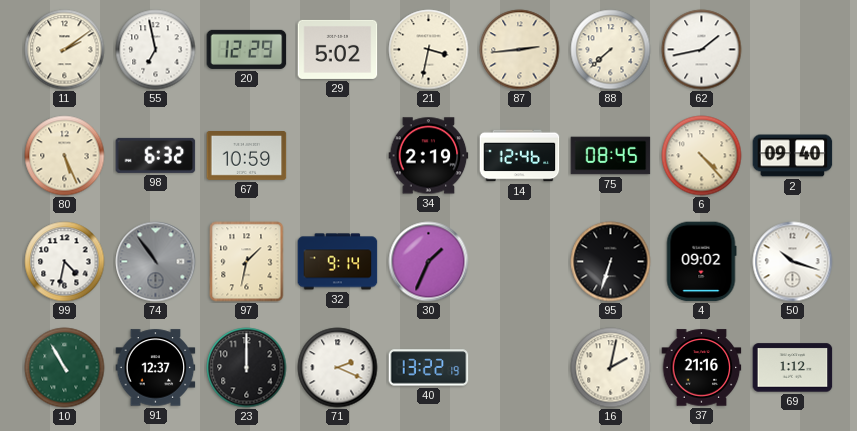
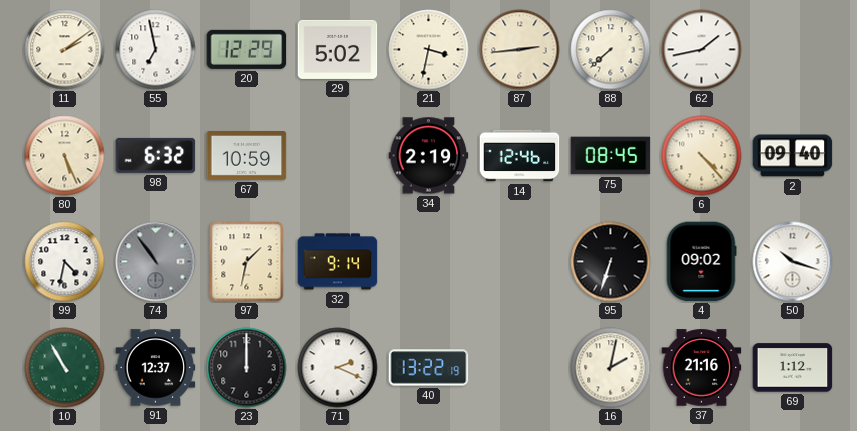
30: 1:34 -> none
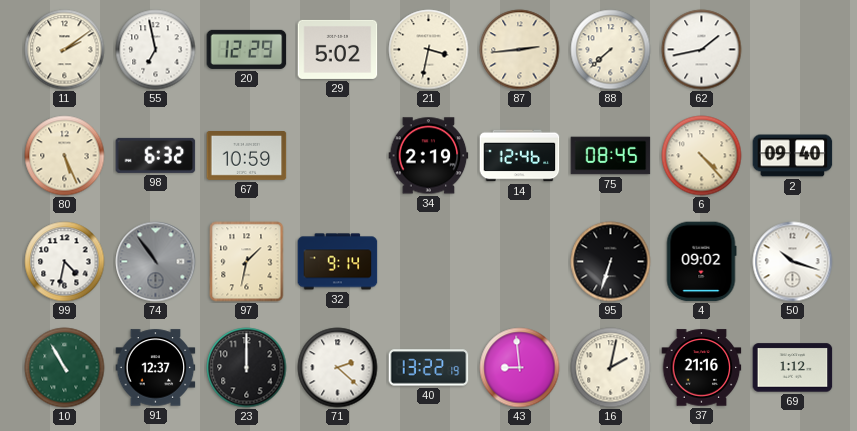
71: 2:19 -> 2:22
43: none -> 8:59
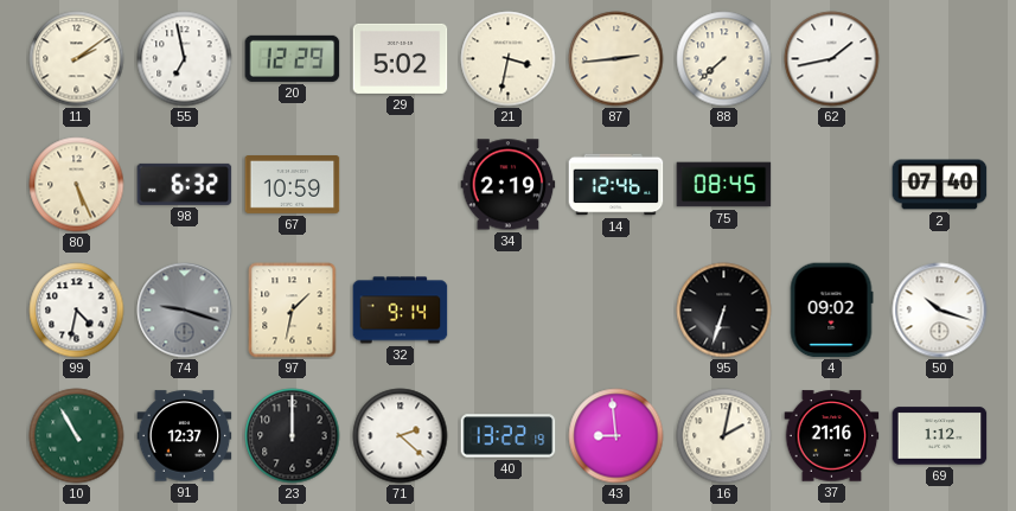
6: 4:23 -> none
2: 09:40 -> 07:40
74: 10:54 -> 9:18
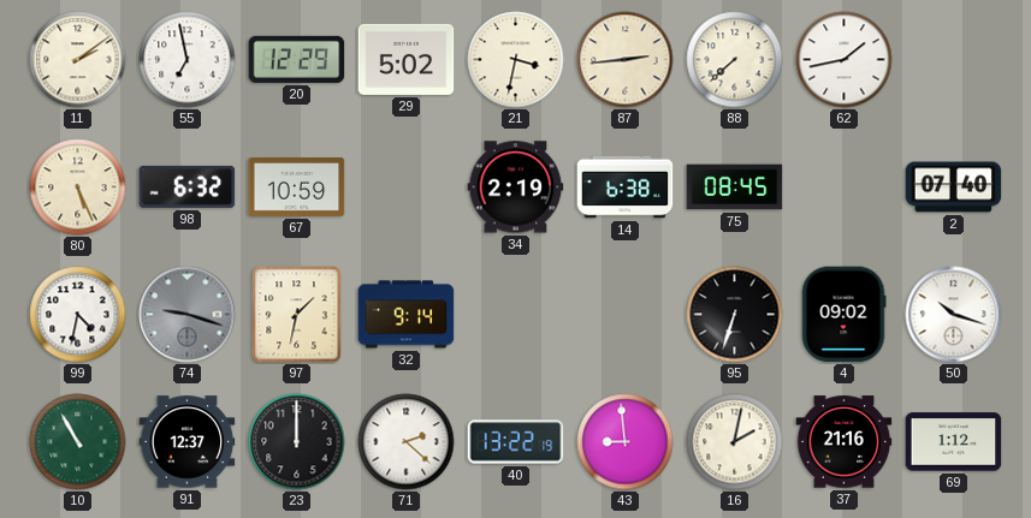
14: 12:46 -> 6:38
